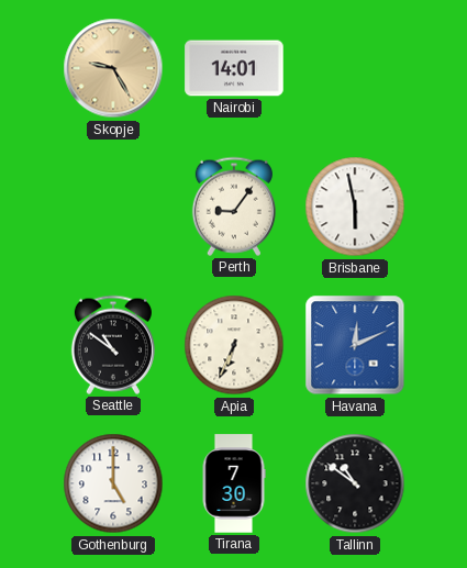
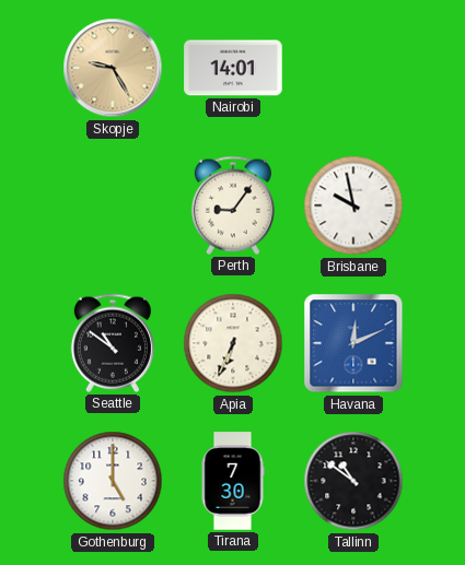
Brisbane: 5:58 -> 9:58
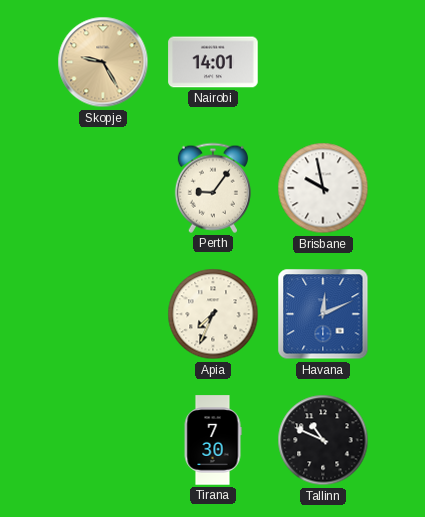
Seattle: 10:51 -> none
Apia: 6:34 -> 7:34
Gothenburg: 5:00 -> none
Tallinn: 10:51 -> 10:49
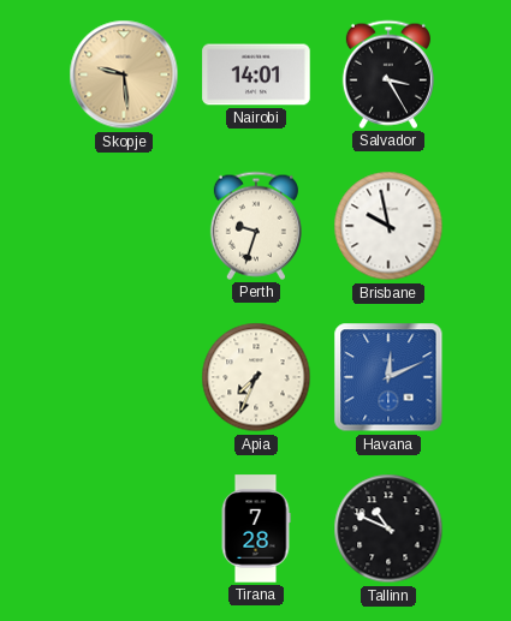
Skopje: 9:25 -> 9:29
Salvador: none -> 3:25
Perth: 9:06 -> 9:33
Tirana: 7:30 -> 7:28
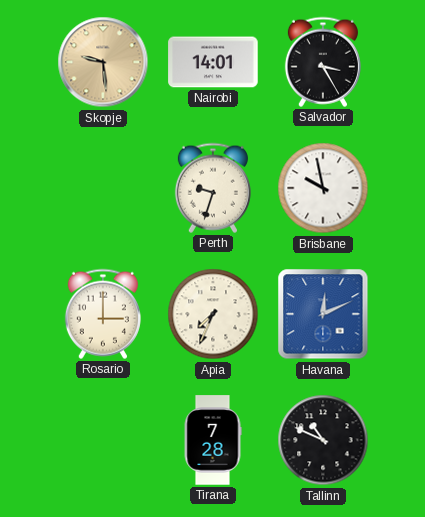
Rosario: none -> 3:00
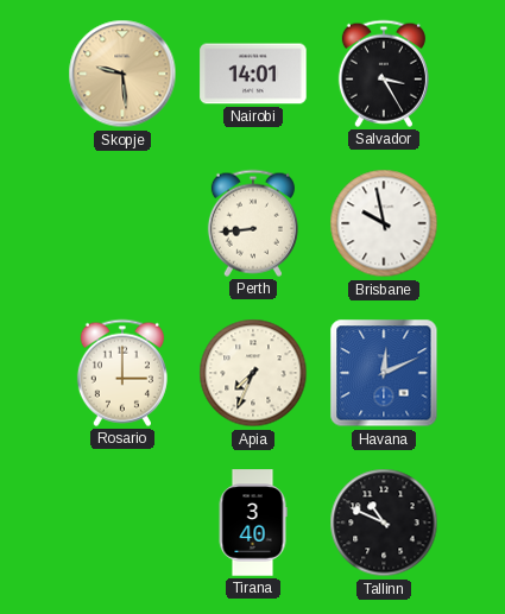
Perth: 9:33 -> 8:44
Tirana: 7:28 -> 3:40
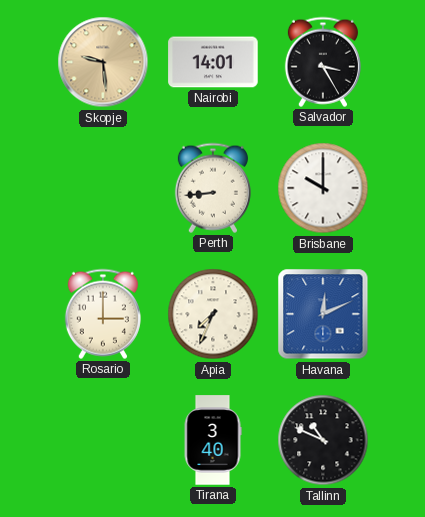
Brisbane: 9:58 -> 10:00
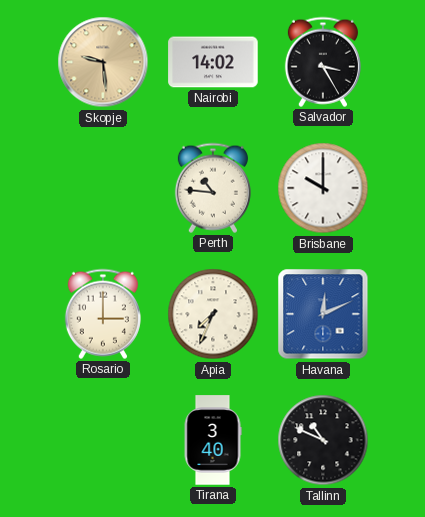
Nairobi: 14:01 -> 14:02
Perth: 8:44 -> 10:46
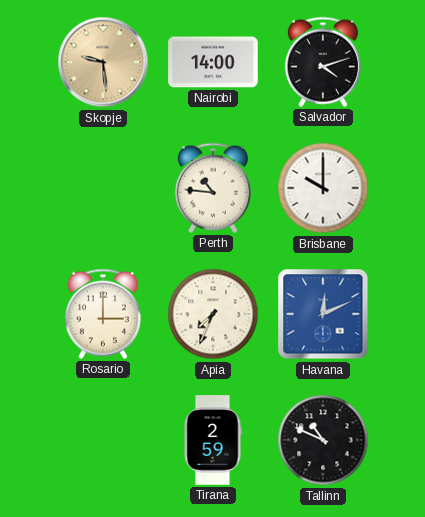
Nairobi: 14:02 -> 14:00
Salvador: 3:25 -> 4:12
Tirana: 3:40 -> 2:59
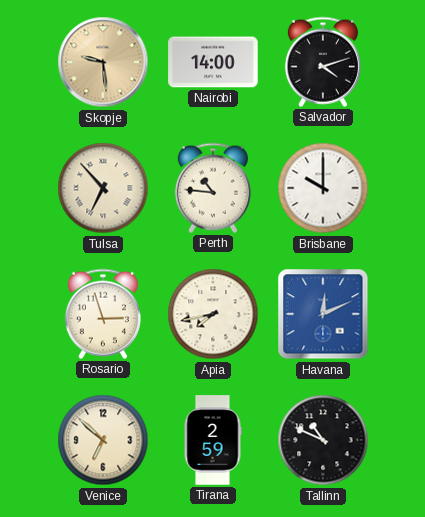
Tulsa: none -> 6:53
Rosario: 3:00 -> 2:57
Apia: 7:34 -> 7:43
Venice: none -> 6:52
